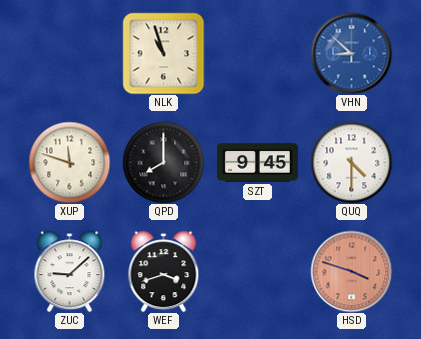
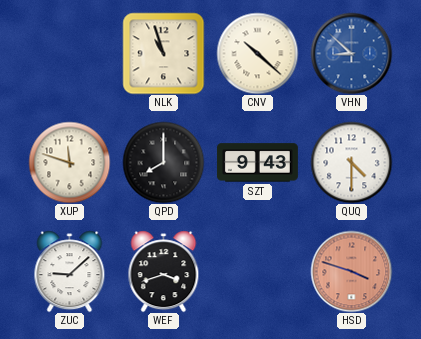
CNV: none -> 10:22
SZT: 9:45 -> 9:43
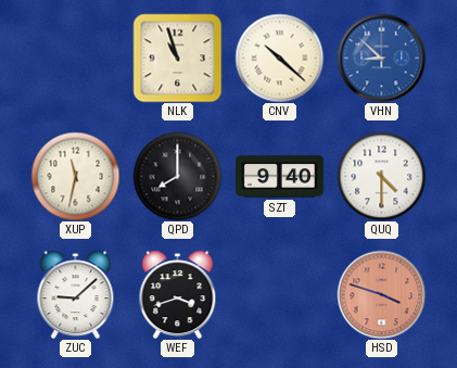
XUP: 11:48 -> 11:32
SZT: 9:43 -> 9:40
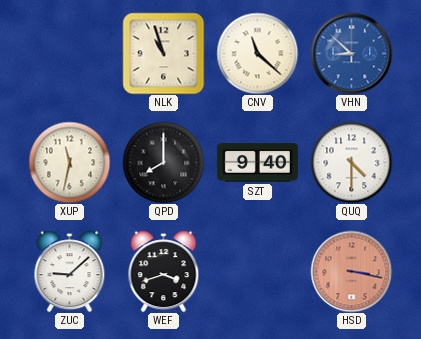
CNV: 10:22 -> 11:22
HSD: 3:48 -> 3:17
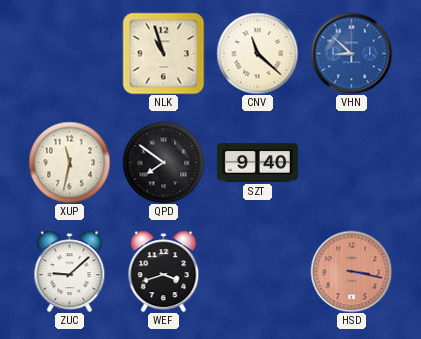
QPD: 8:00 -> 7:51
QUQ: 4:30 -> none
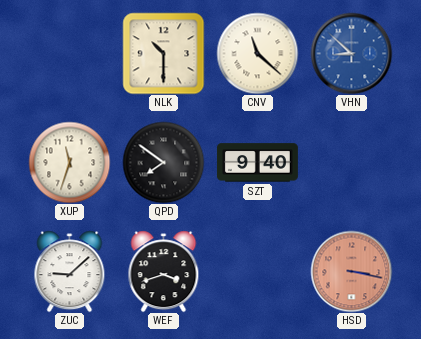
NLK: 10:57 -> 10:30
XUP: 11:32 -> 11:33
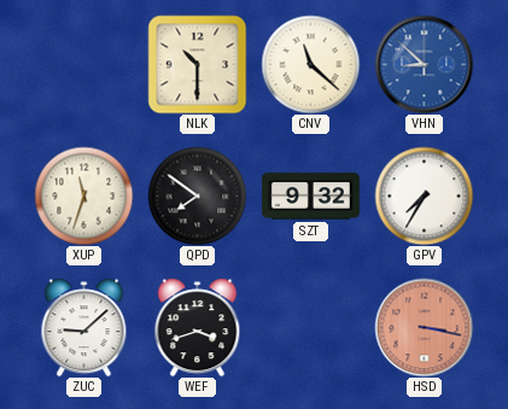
SZT: 9:40 -> 9:32
GPV: none -> 7:35
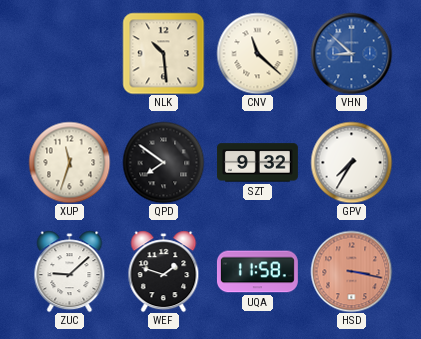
NLK: 10:30 -> 10:29
WEF: 3:42 -> 1:48
UQA: none -> 11:58
